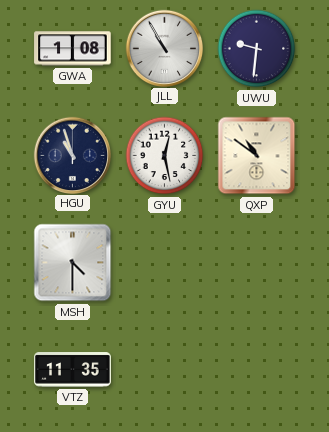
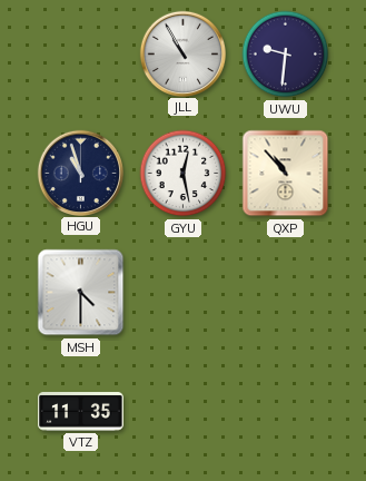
GWA: 1:08 -> none
QXP: 10:51 -> 10:53
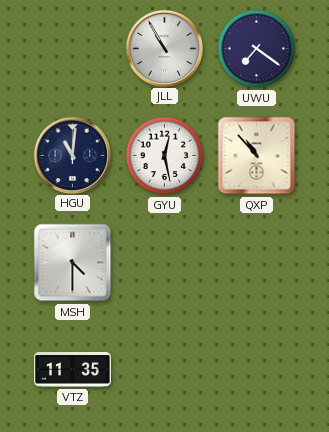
UWU: 9:31 -> 7:21
HGU: 10:57 -> 11:01
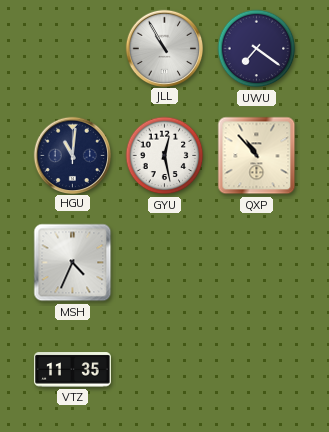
MSH: 4:30 -> 4:34
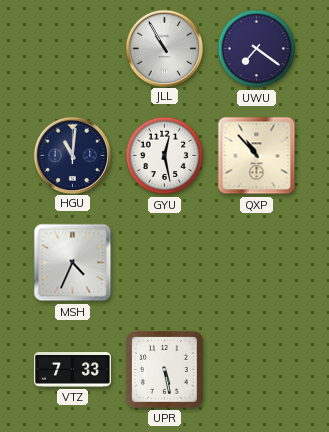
VTZ: 11:35 -> 7:33
UPR: none -> 5:28
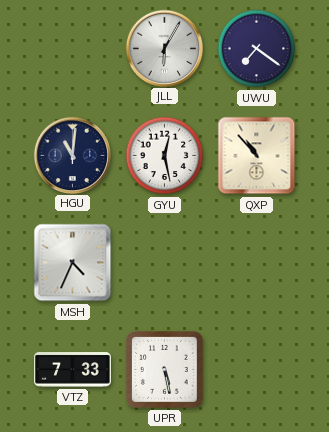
JLL: 10:55 -> 6:05
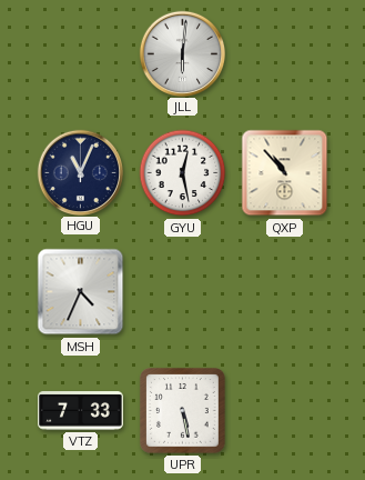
JLL: 6:05 -> 6:01
UWU: 7:21 -> none
HGU: 11:01 -> 11:04
